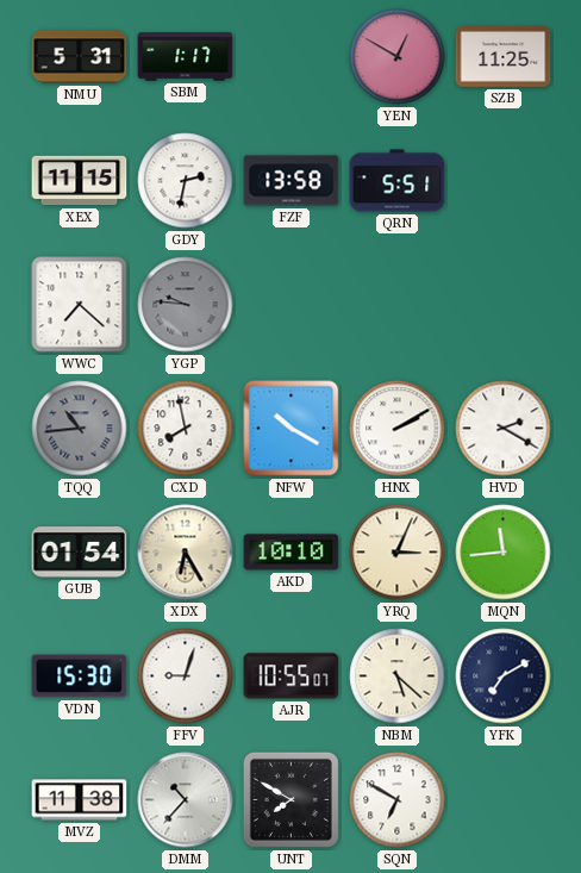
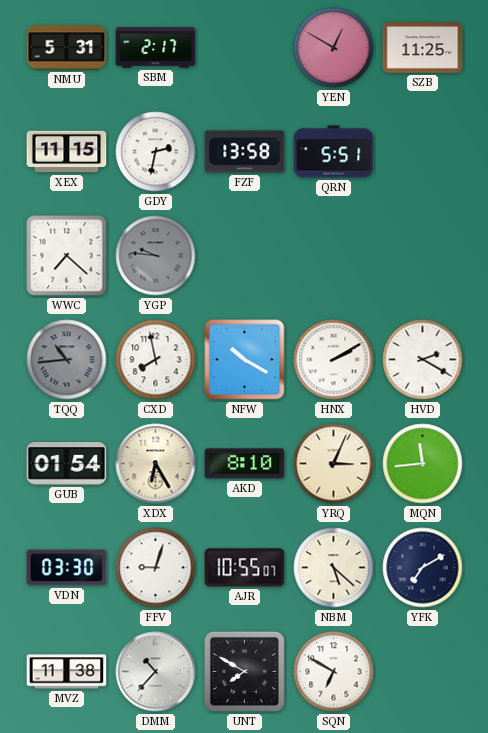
SBM: 1:17 -> 2:17
AKD: 10:10 -> 8:10
VDN: 15:30 -> 03:30
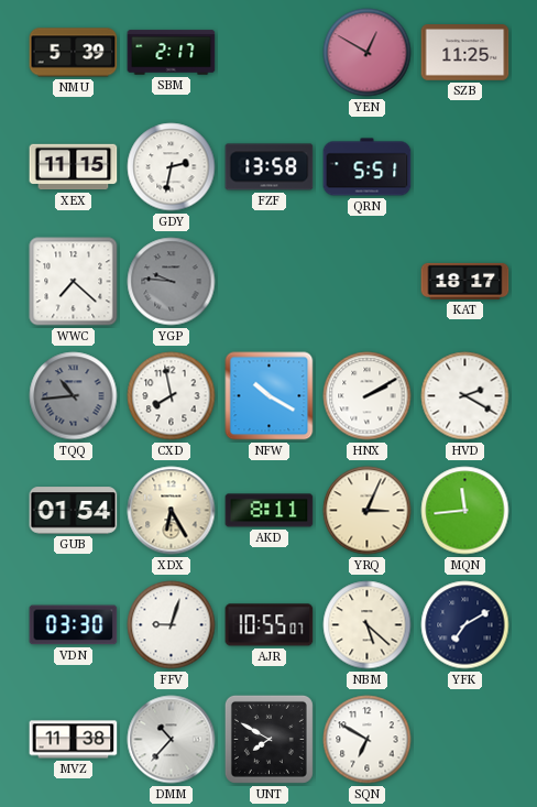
NMU: 5:31 -> 5:39
KAT: none -> 18:17
AKD: 8:10 -> 8:11
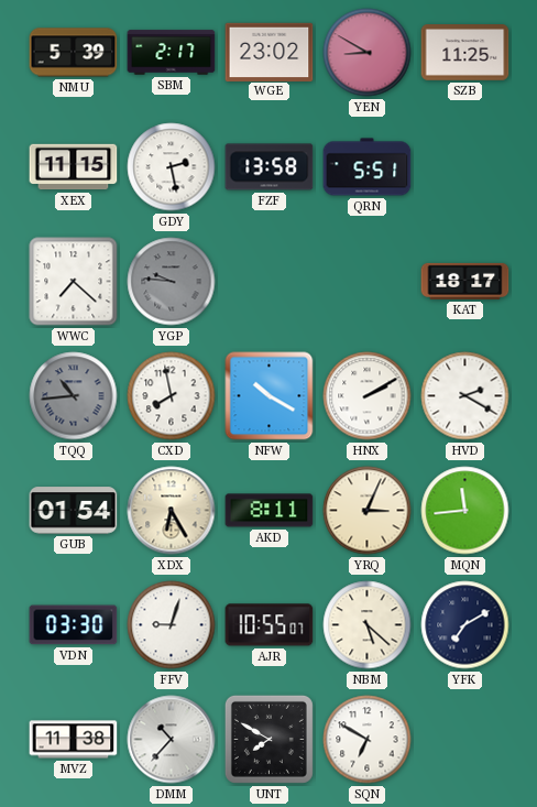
WGE: none -> 23:02
YEN: 12:50 -> 8:50
GDY: 2:32 -> 2:28
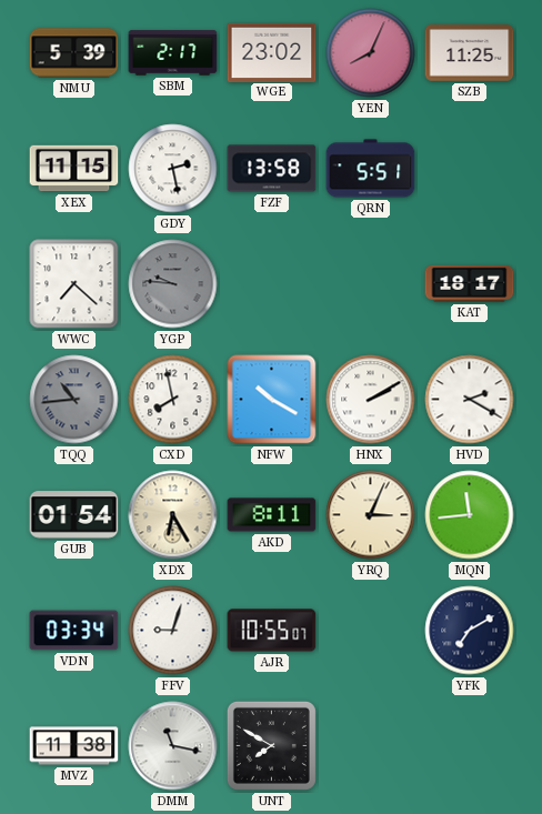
YEN: 8:50 -> 8:04
VDN: 03:30 -> 03:34
NBM: 5:22 -> none
DMM: 10:37 -> 11:17
SQN: 6:50 -> none
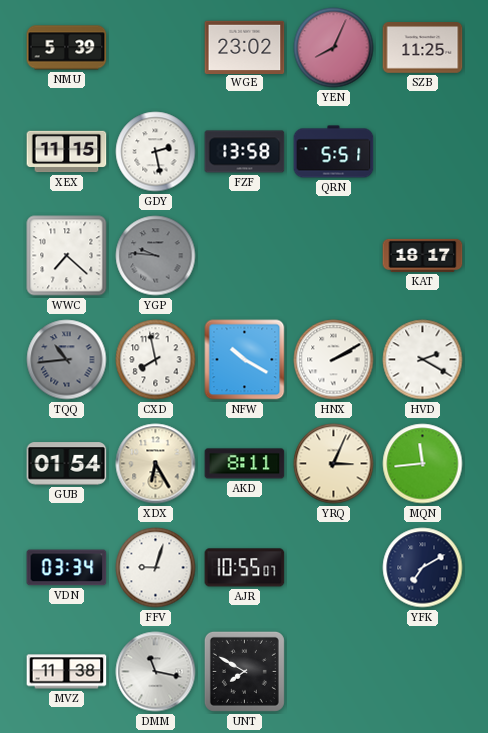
SBM: 2:17 -> none
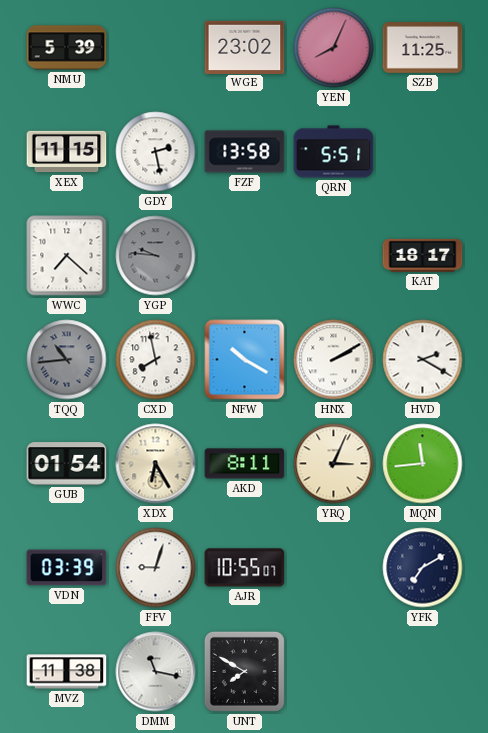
VDN: 03:34 -> 03:39
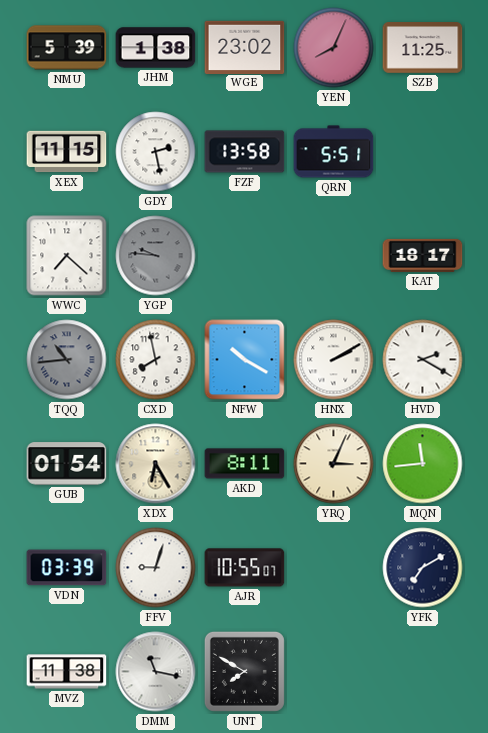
JHM: none -> 1:38
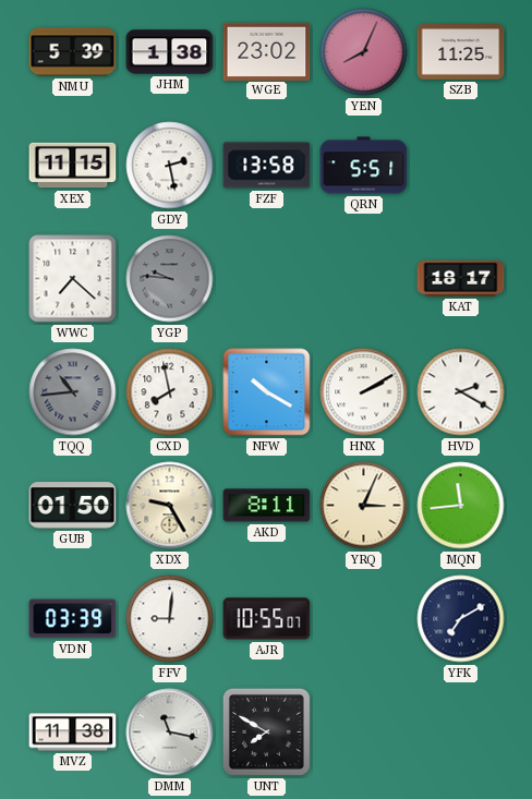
GUB: 01:54 -> 01:50
XDX: 6:25 -> 9:25
FFV: 9:03 -> 9:01
